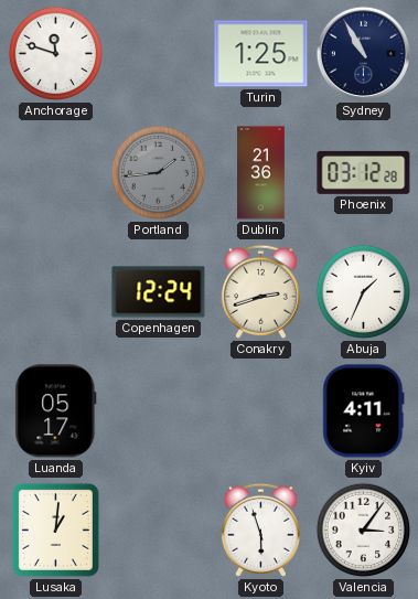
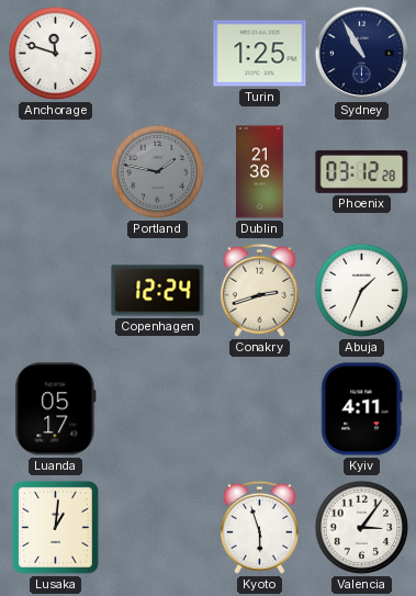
Portland: 1:44 -> 1:47
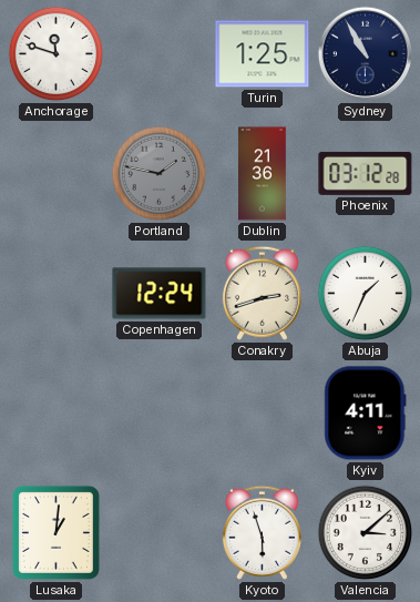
Luanda: 05:17 -> none
Valencia: 3:06 -> 3:08
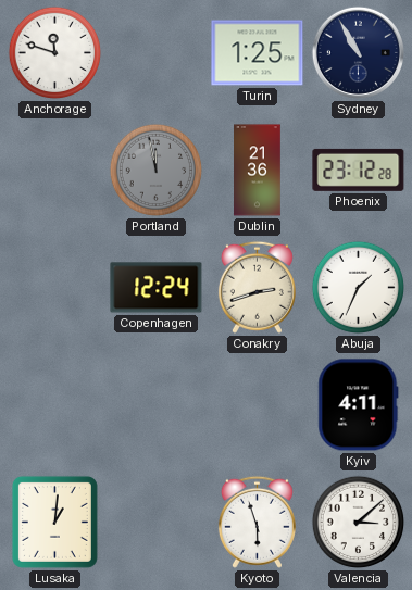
Portland: 1:47 -> 11:58
Phoenix: 03:12 -> 23:12
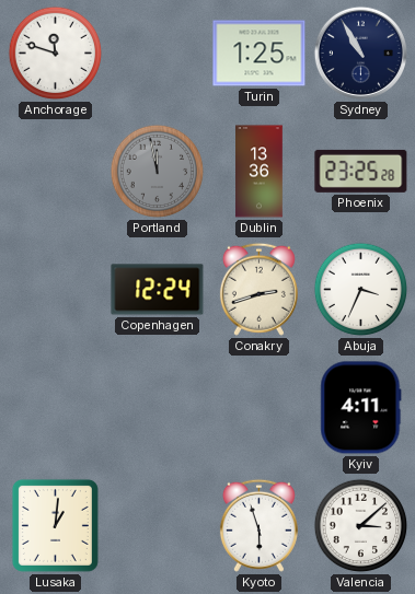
Dublin: 21:36 -> 13:36
Phoenix: 23:12 -> 23:25
Abuja: 1:34 -> 3:34
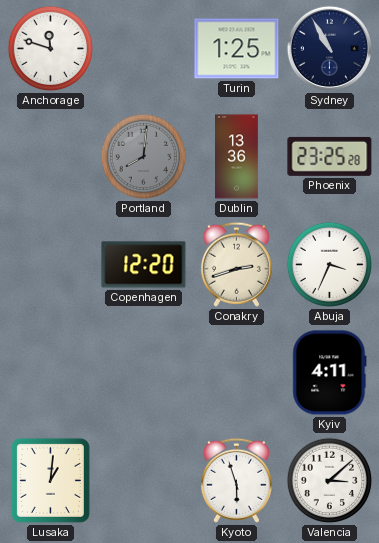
Portland: 11:58 -> 8:01
Copenhagen: 12:24 -> 12:20
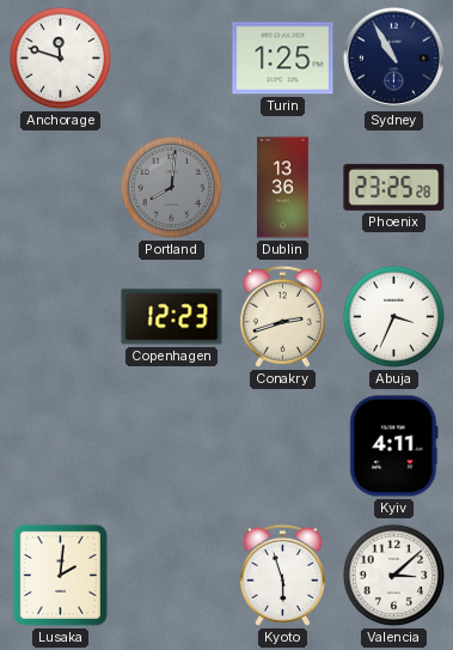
Copenhagen: 12:20 -> 12:23
Lusaka: 1:01 -> 2:01
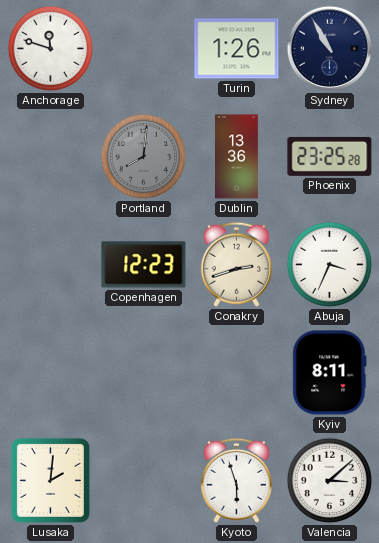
Turin: 1:25 -> 1:26
Kyiv: 4:11 -> 8:11
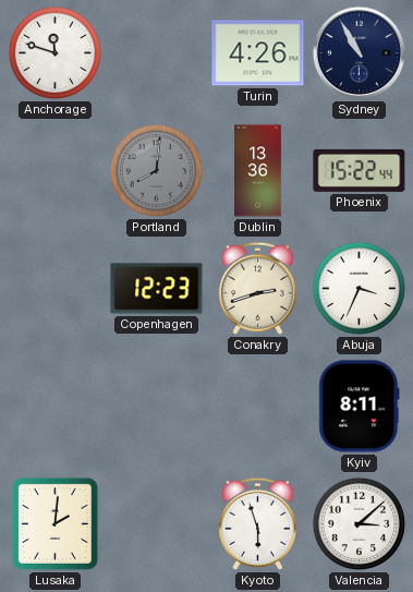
Turin: 1:26 -> 4:26
Phoenix: 23:25 -> 15:22
